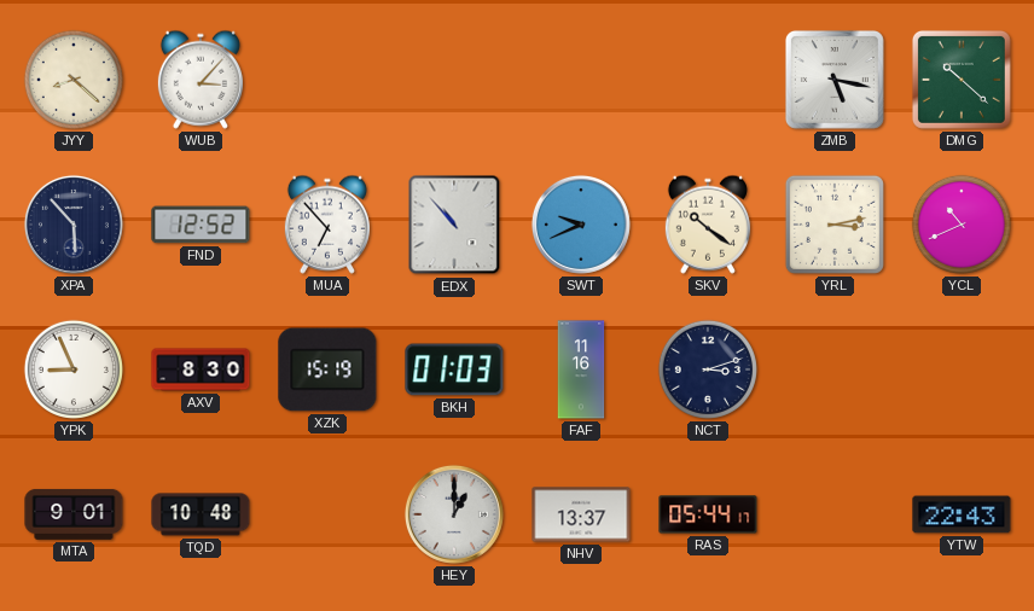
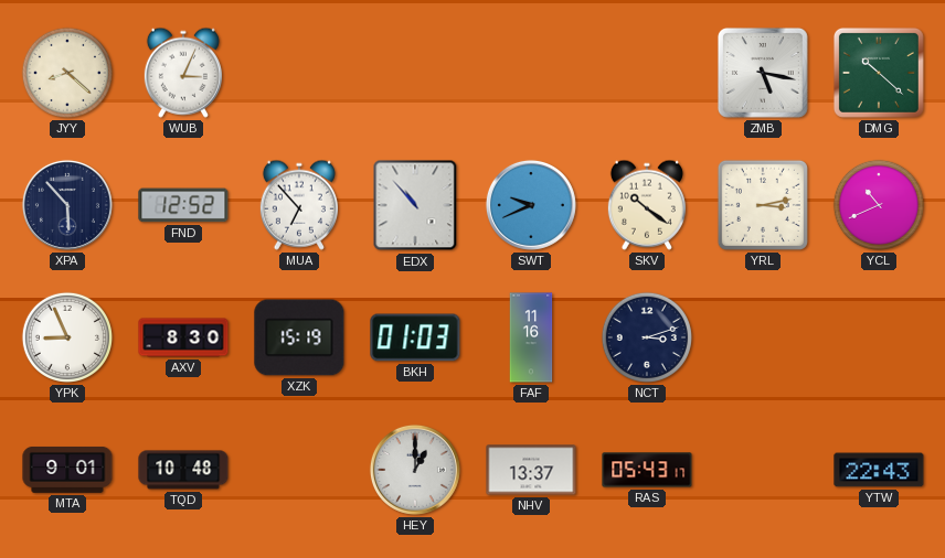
WUB: 3:07 -> 3:04
RAS: 05:44 -> 05:43
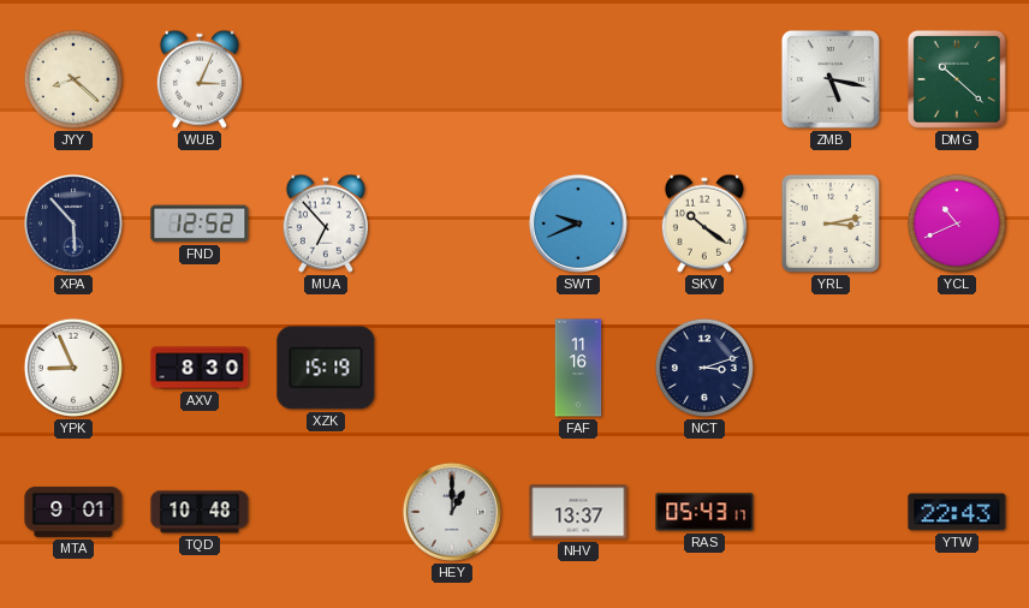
EDX: 10:53 -> none
BKH: 01:03 -> none
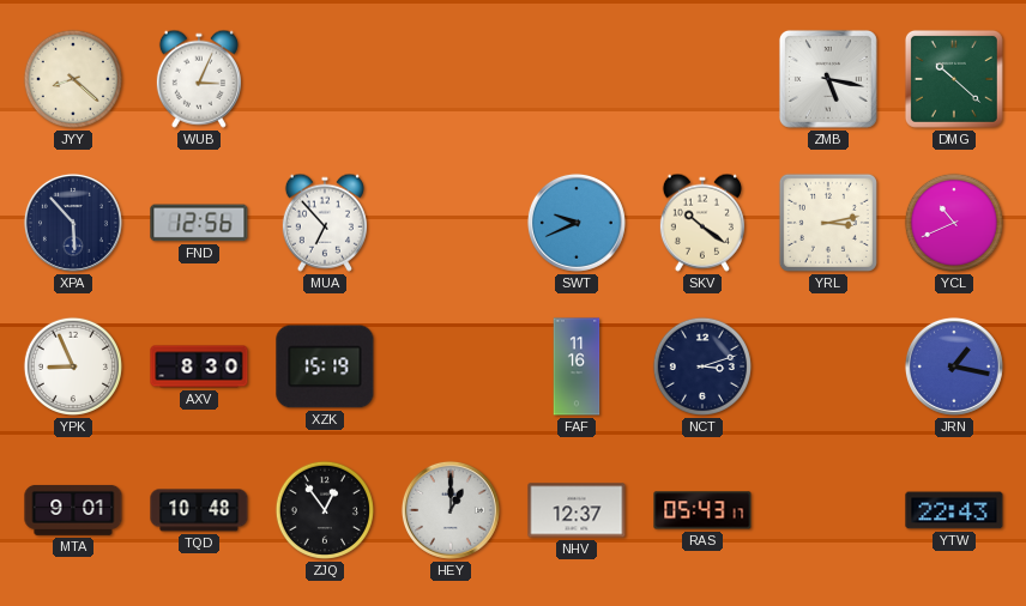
FND: 12:52 -> 12:56
JRN: none -> 1:17
ZJQ: none -> 12:54
NHV: 13:37 -> 12:37
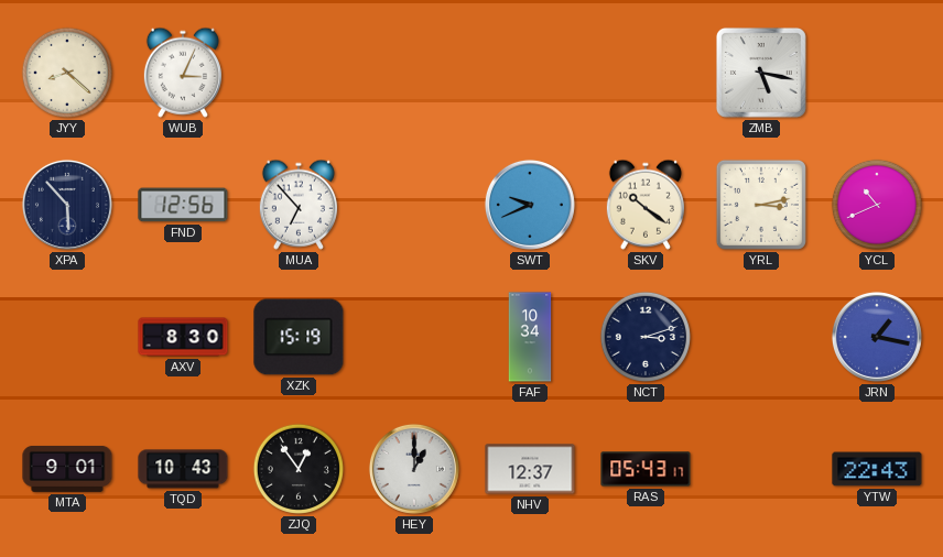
DMG: 10:22 -> none
YPK: 8:56 -> none
FAF: 11:16 -> 10:34
TQD: 10:48 -> 10:43
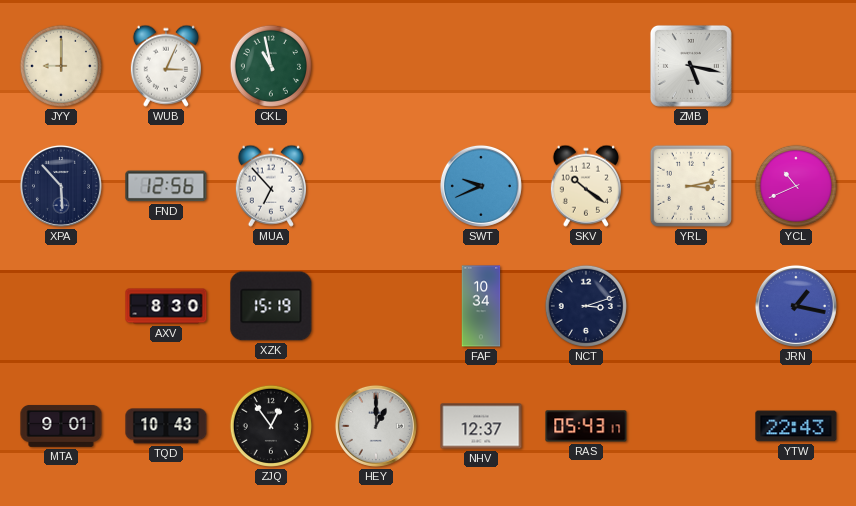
JYY: 8:22 -> 9:00
CKL: none -> 10:58
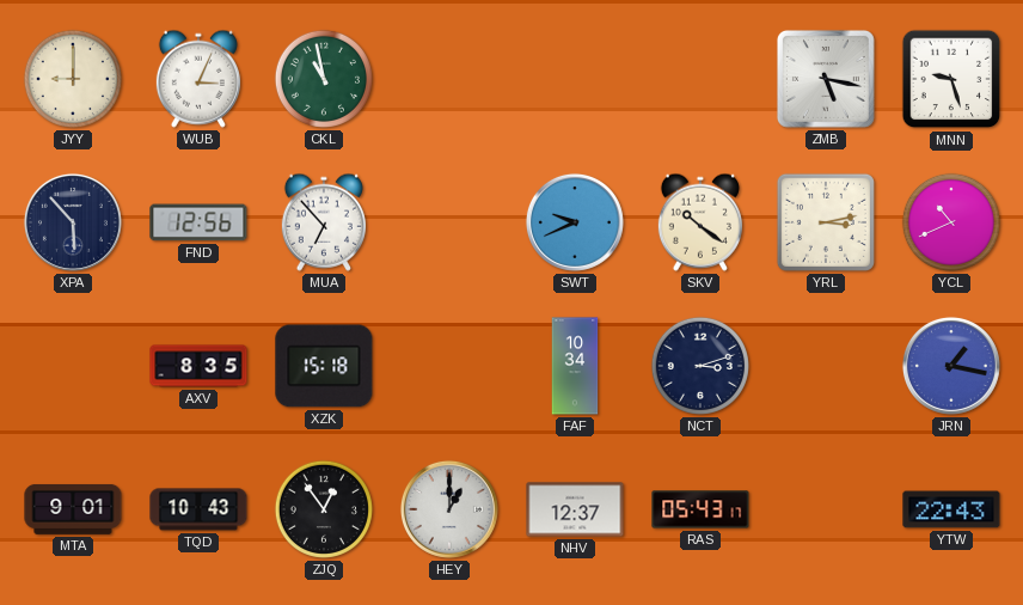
MNN: none -> 9:27
AXV: 8:30 -> 8:35
XZK: 15:19 -> 15:18
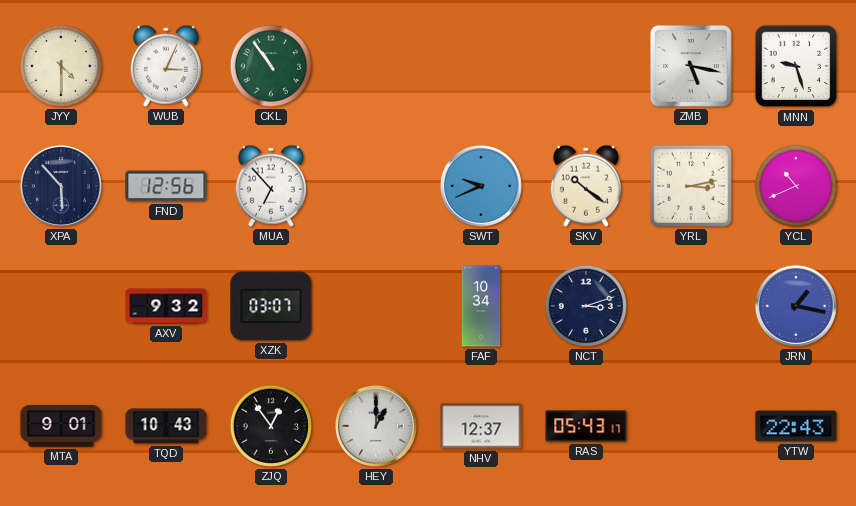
JYY: 9:00 -> 4:30
CKL: 10:58 -> 10:54
AXV: 8:35 -> 9:32
XZK: 15:18 -> 03:07
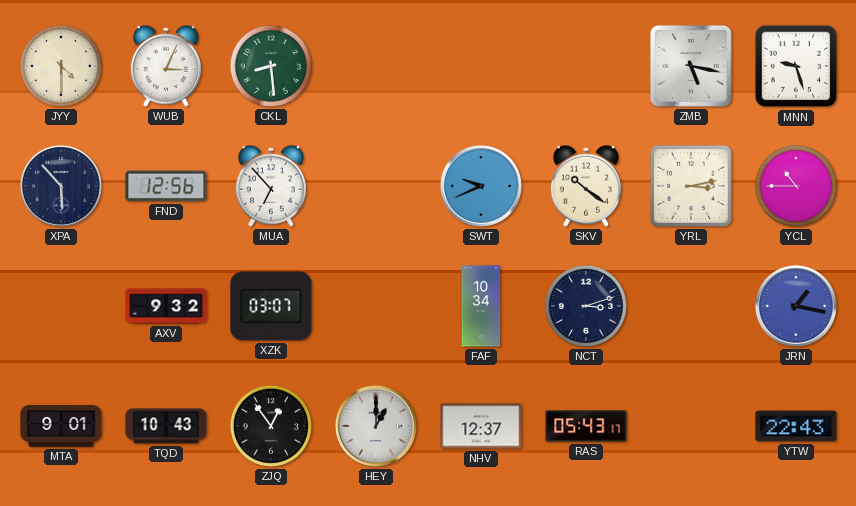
CKL: 10:54 -> 8:29
YCL: 10:41 -> 10:45
